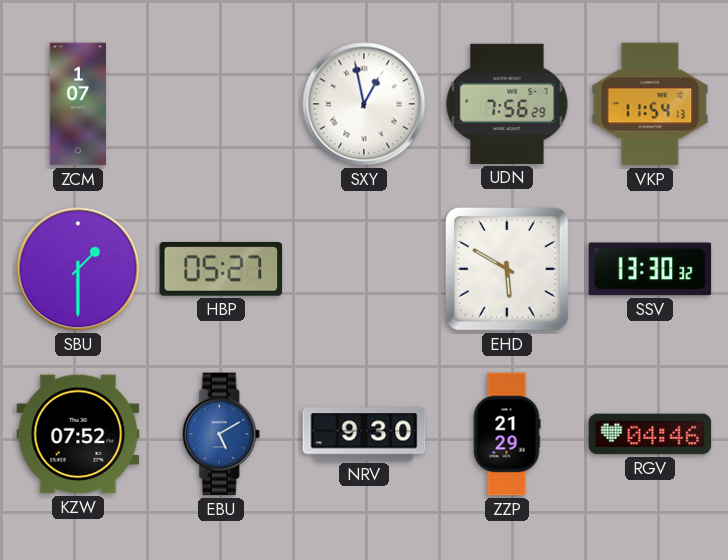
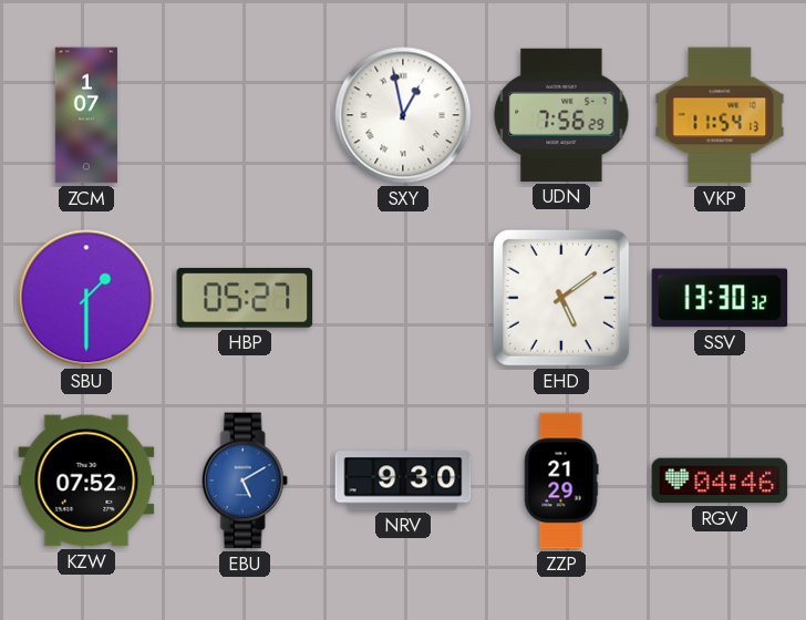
EHD: 5:50 -> 5:09
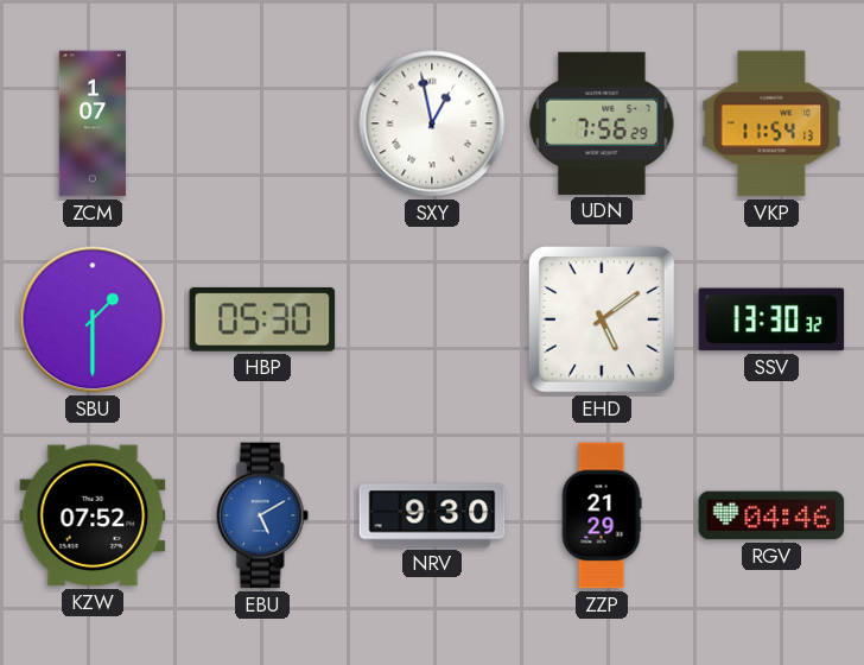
HBP: 05:27 -> 05:30
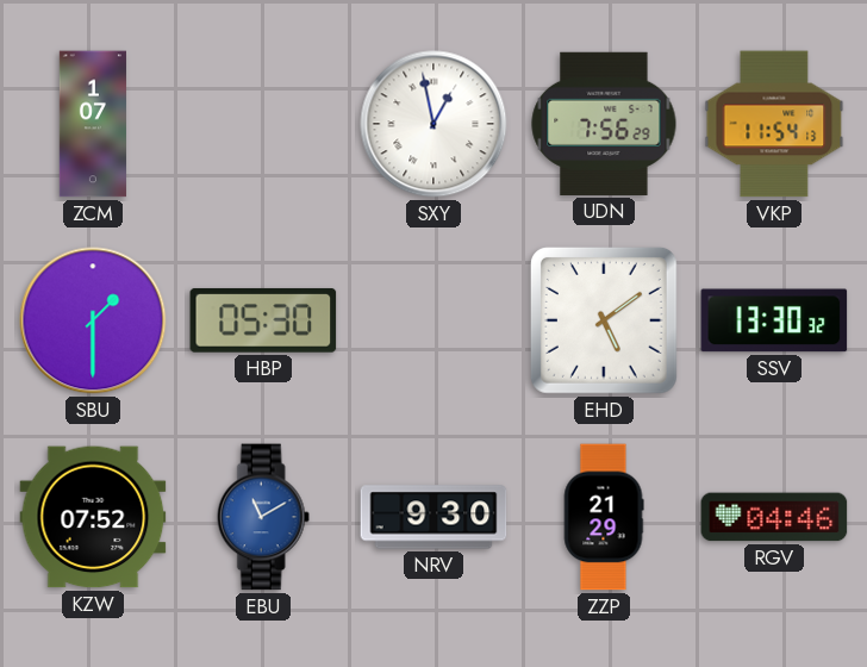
EBU: 5:10 -> 11:10
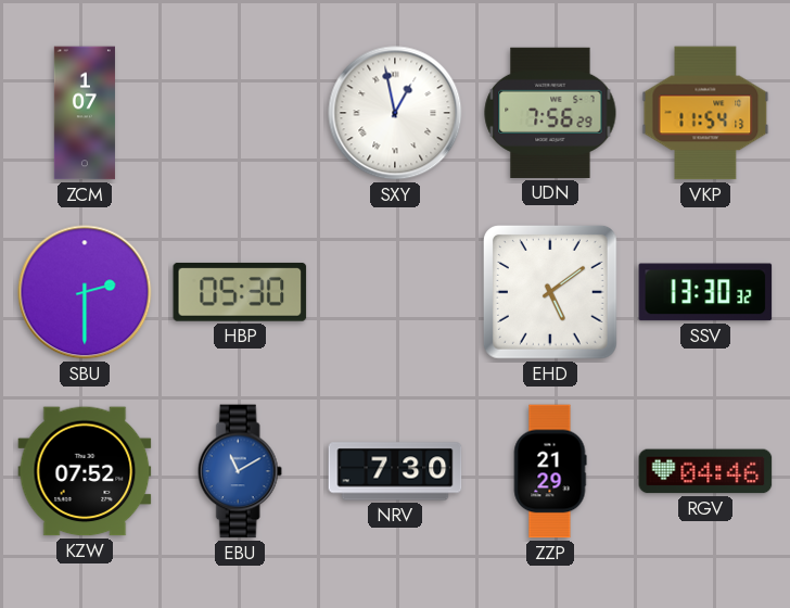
SBU: 1:30 -> 2:30
NRV: 9:30 -> 7:30
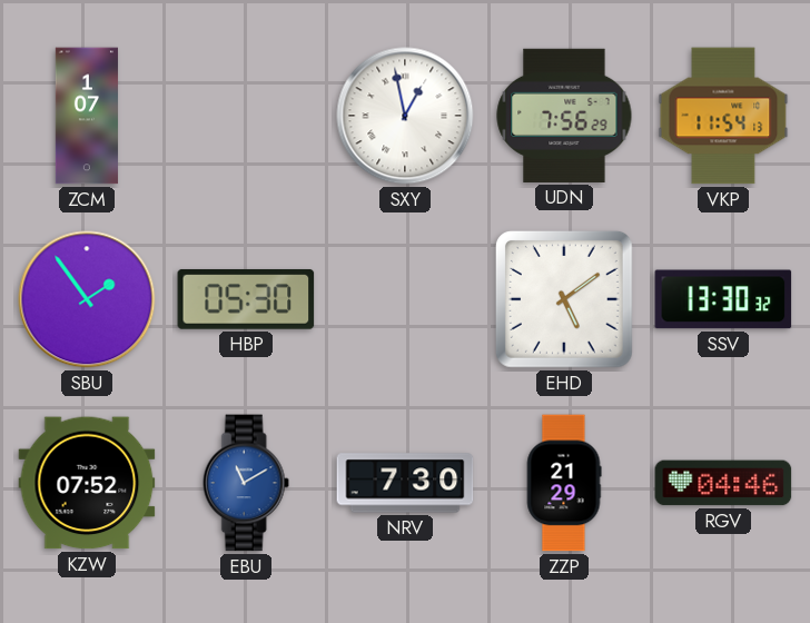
SBU: 2:30 -> 1:54
